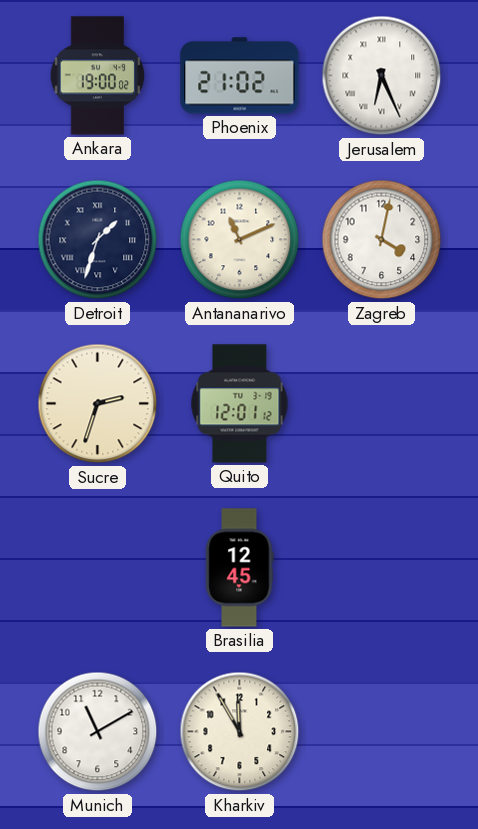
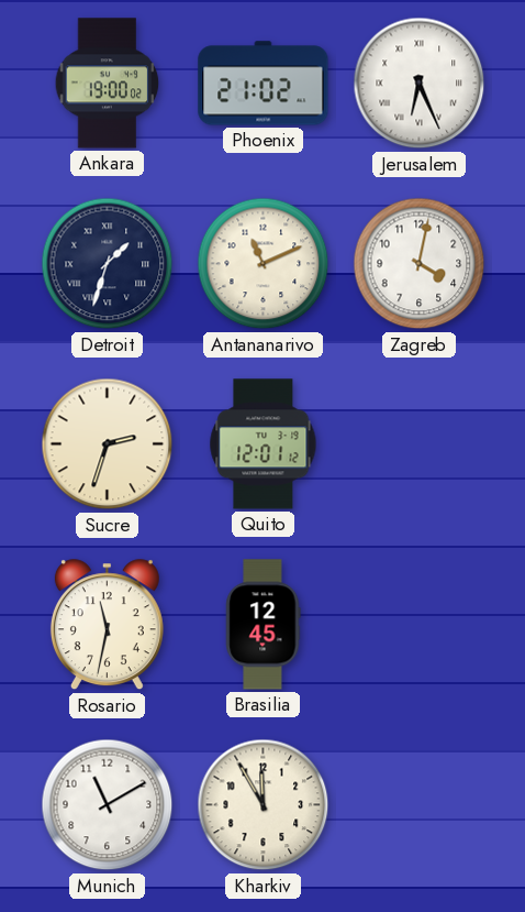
Rosario: none -> 11:32
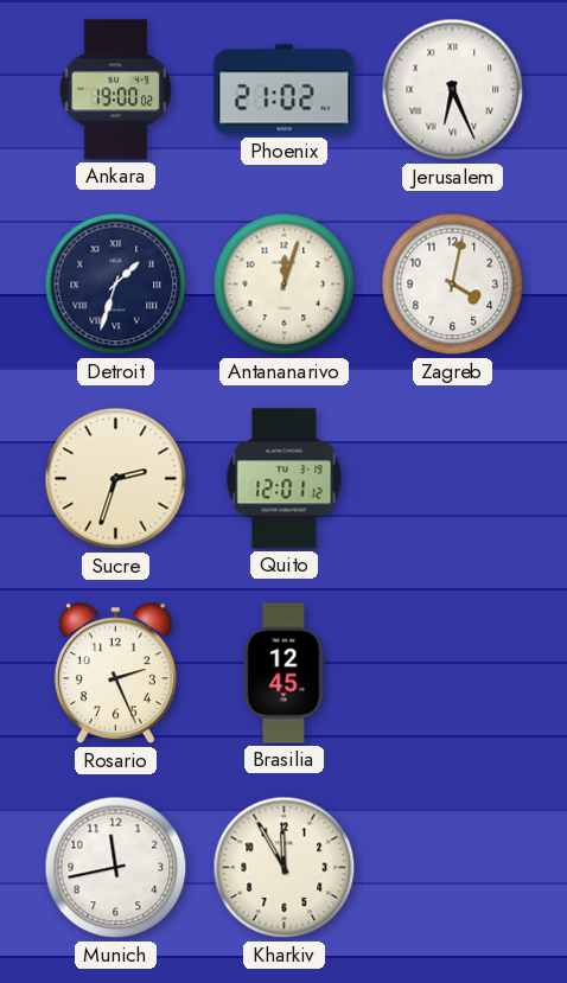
Antananarivo: 11:11 -> 12:03
Rosario: 11:32 -> 2:26
Munich: 11:10 -> 11:43
